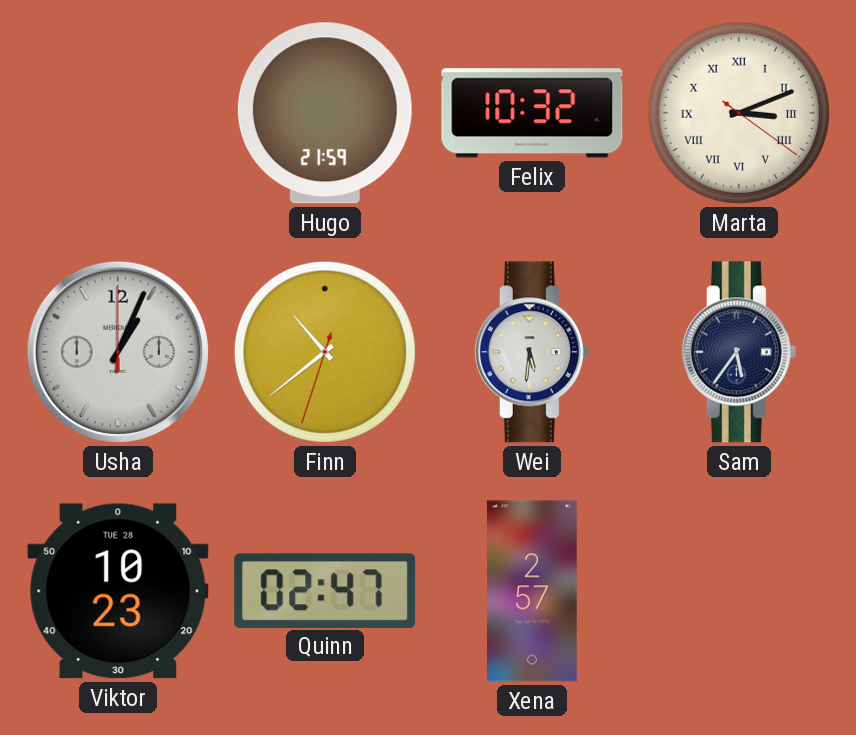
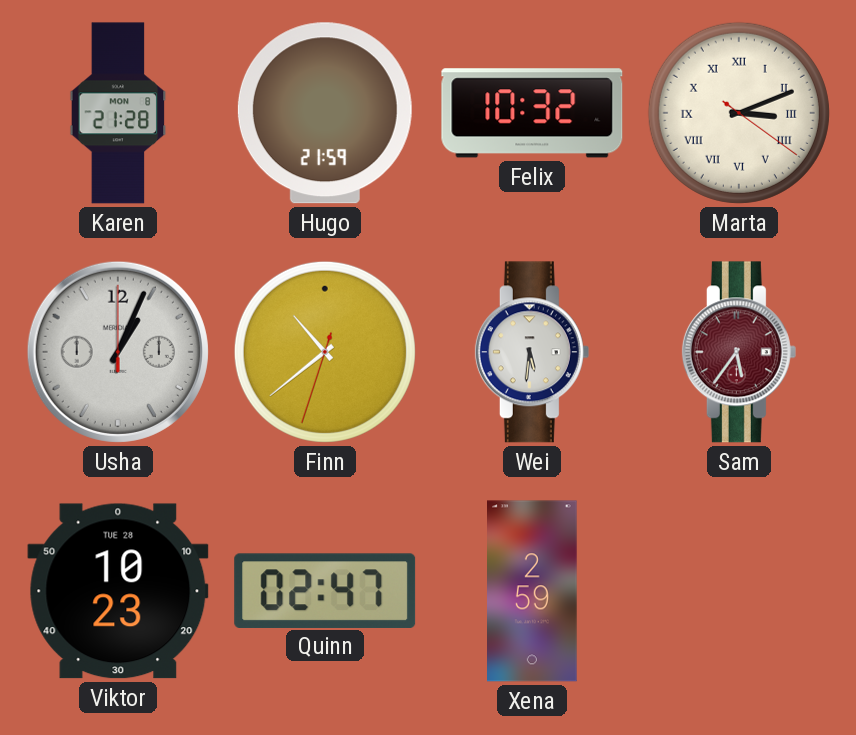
Karen: none -> 21:28
Sam dial: navy -> burgundy
Xena: 2:57 -> 2:59
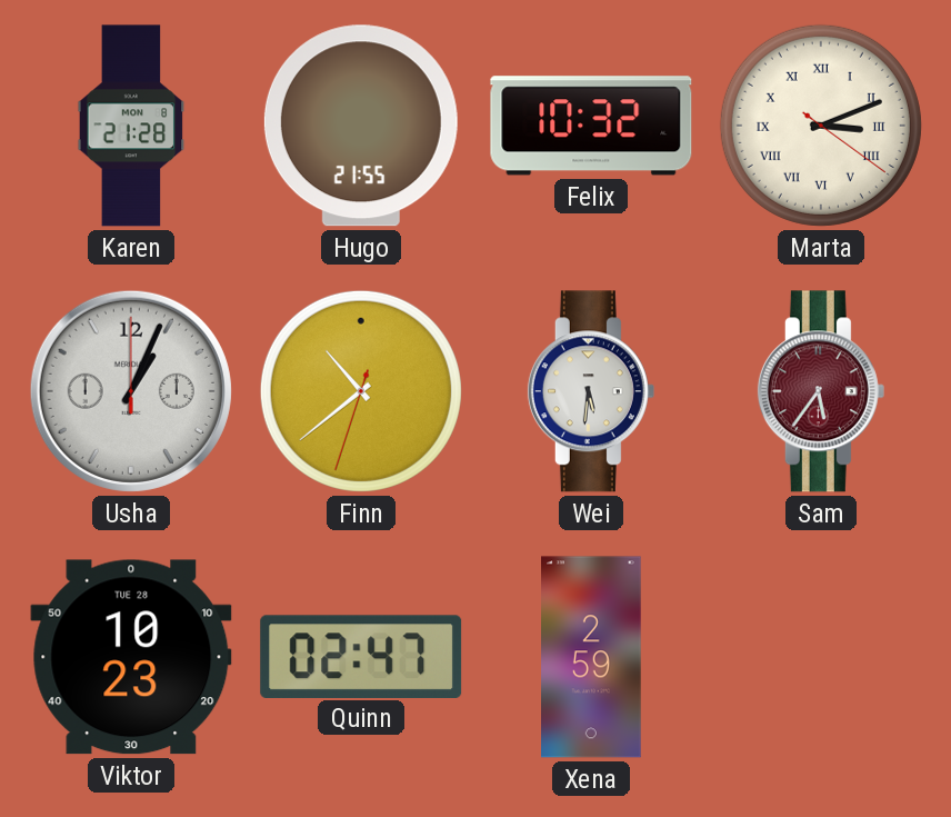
Hugo: 21:59 -> 21:55
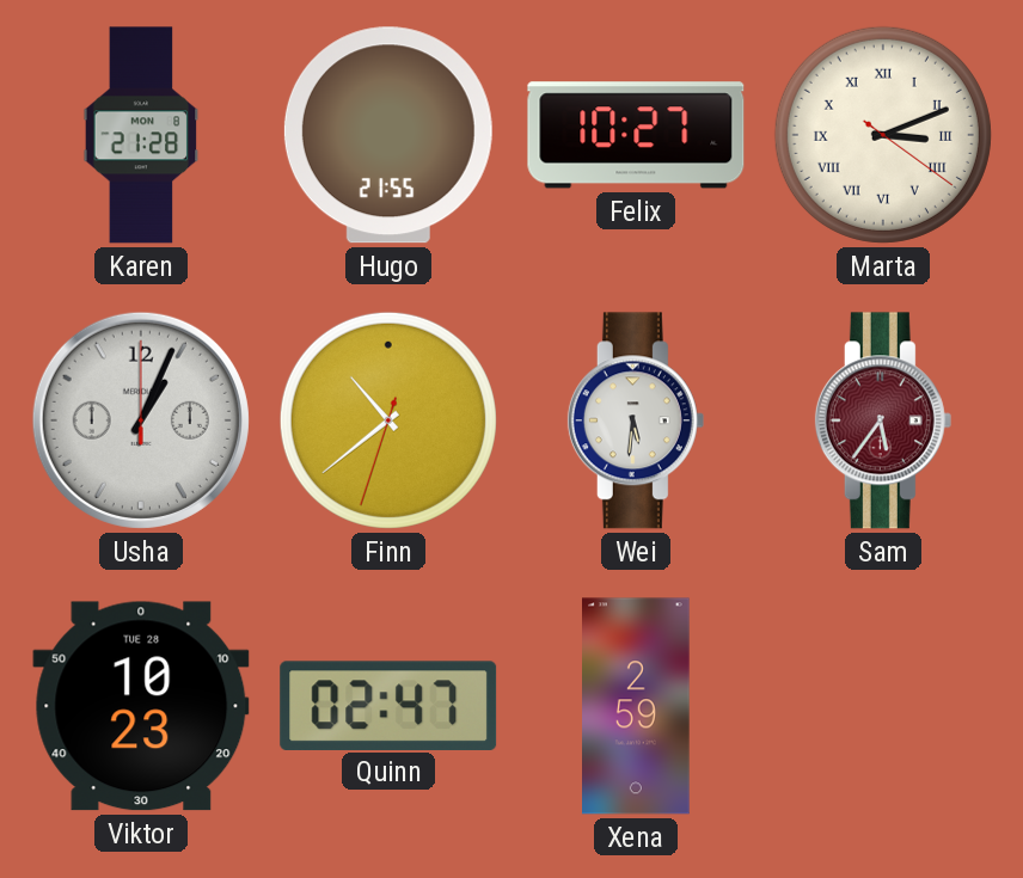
Felix: 10:32 -> 10:27
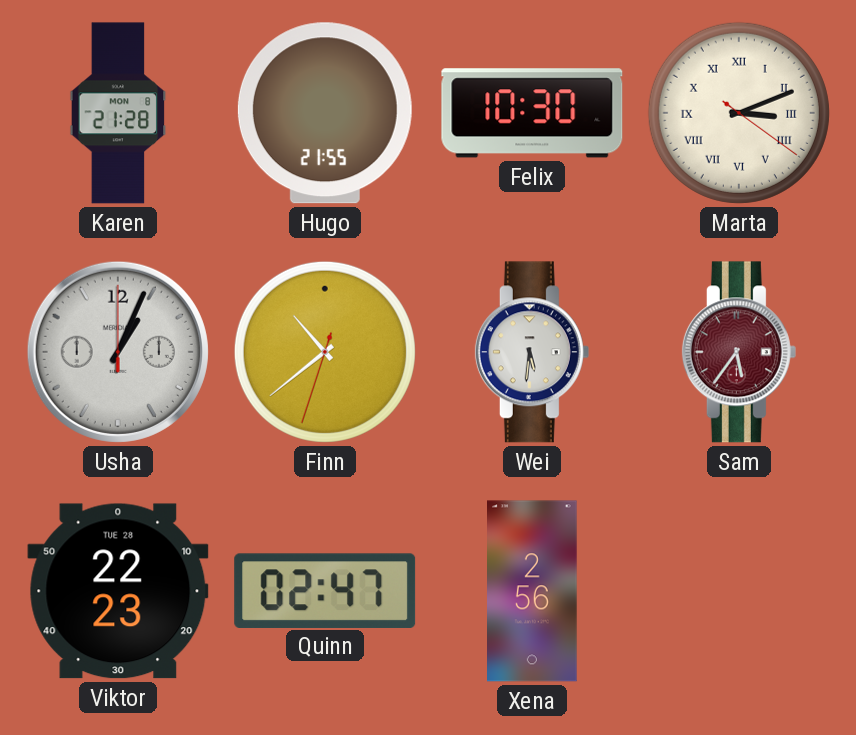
Felix: 10:27 -> 10:30
Viktor: 10:23 -> 22:23
Xena: 2:59 -> 2:56
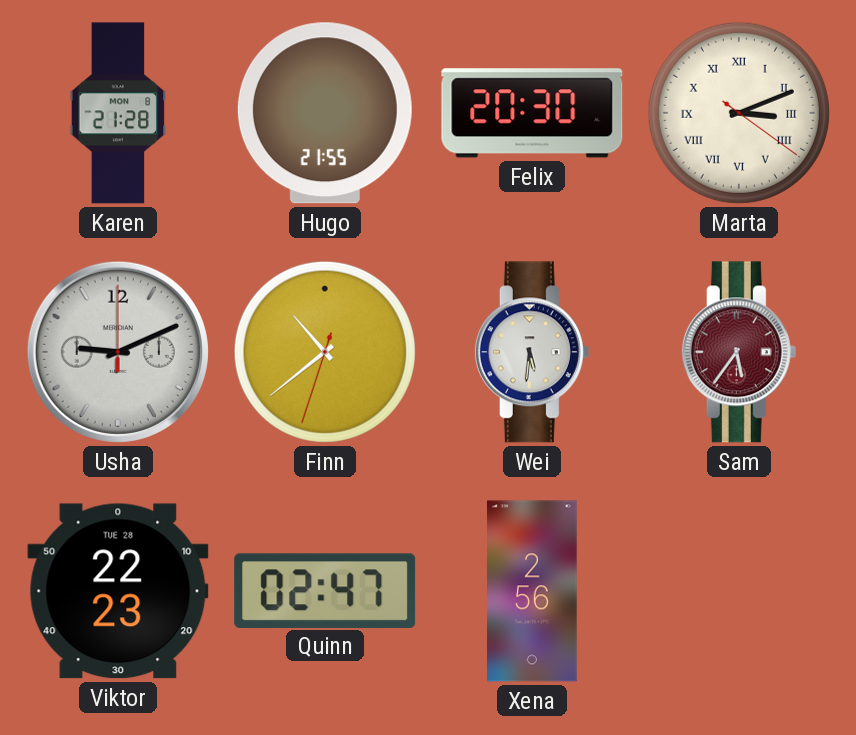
Felix: 10:30 -> 20:30
Usha: 1:04 -> 9:11
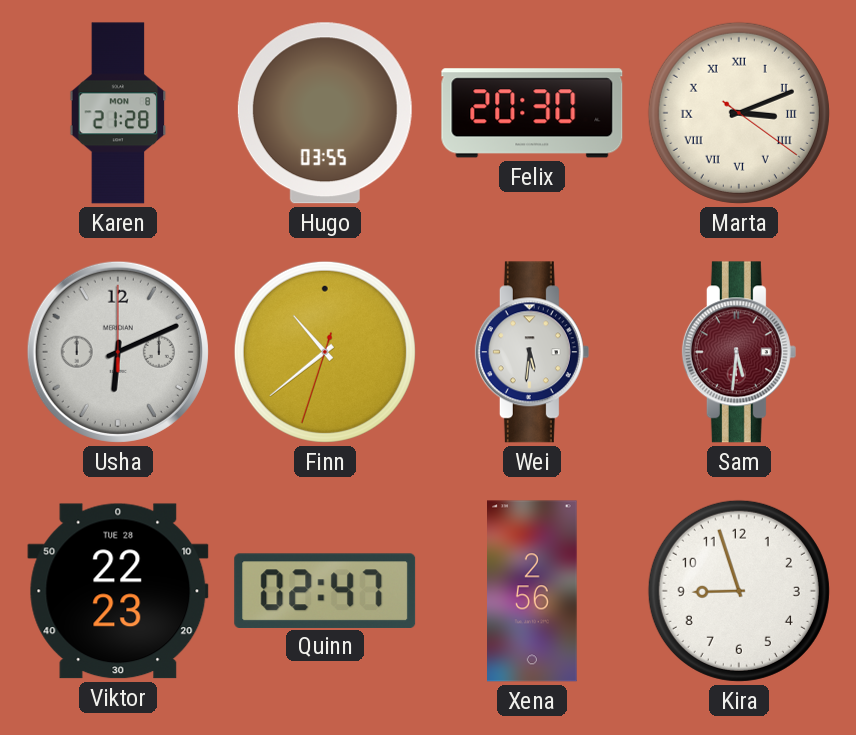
Hugo: 21:55 -> 03:55
Usha: 9:11 -> 6:11
Sam: 5:36 -> 5:31
Kira: none -> 8:57
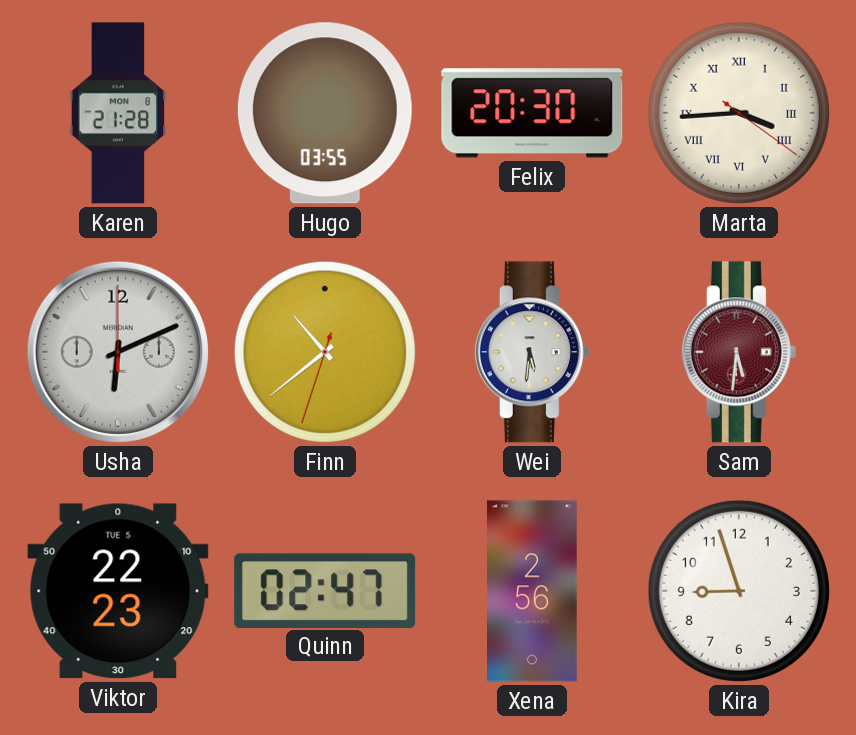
Marta: 3:11 -> 3:44
Viktor date: TUE 28 -> TUE 5
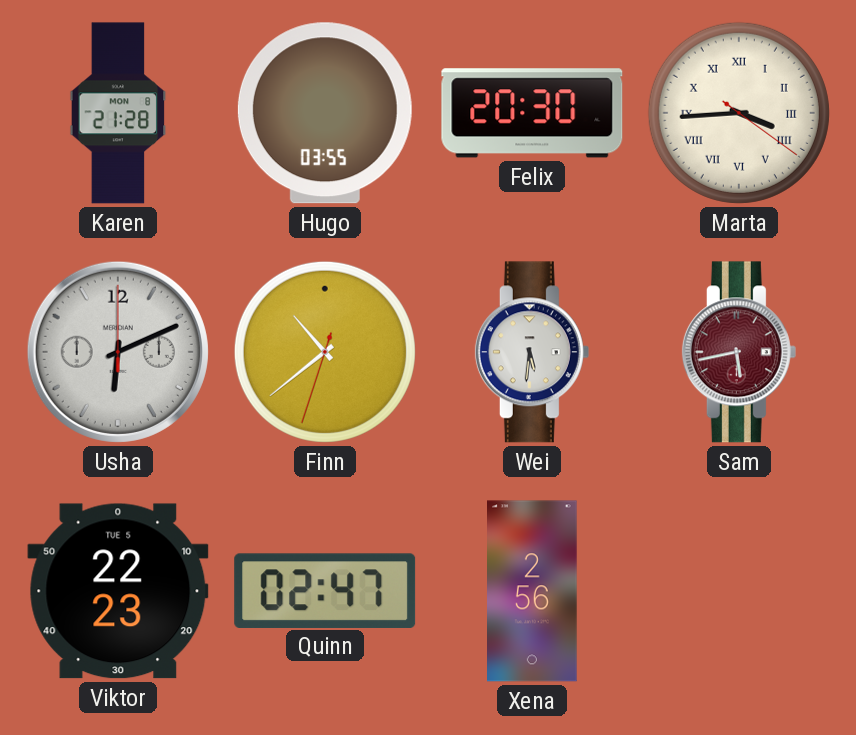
Sam: 5:31 -> 5:43
Kira: 8:57 -> none
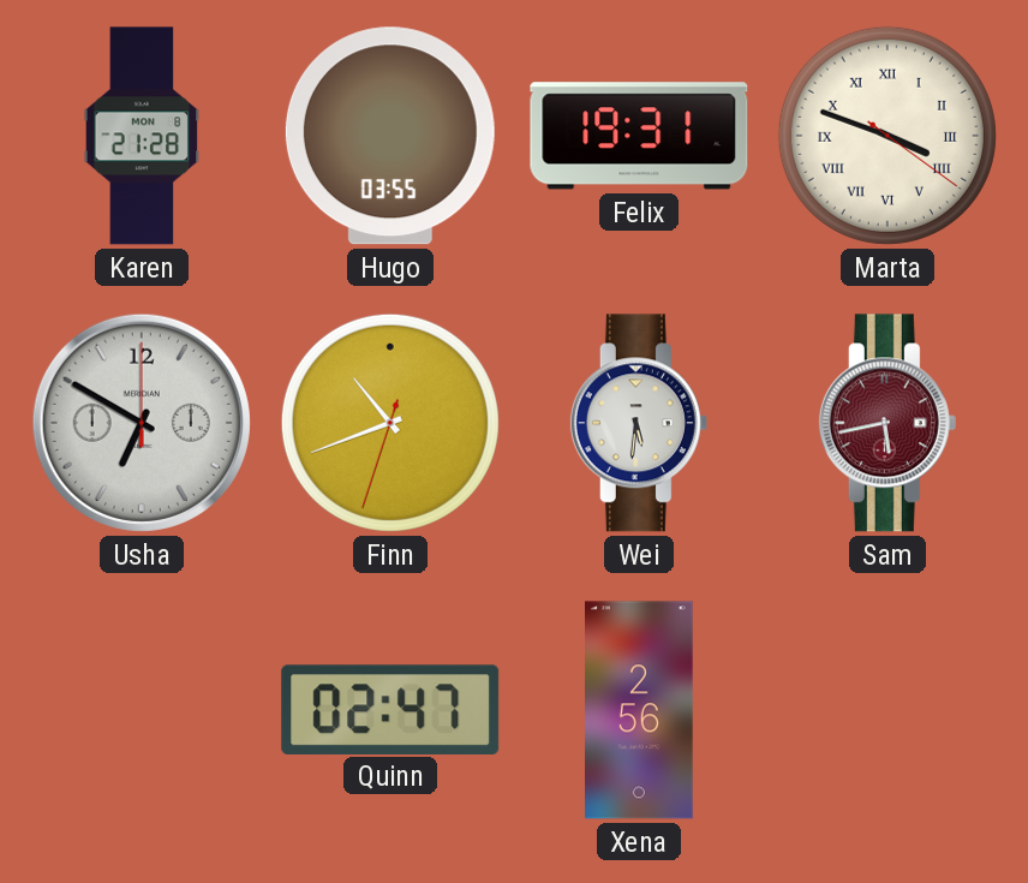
Felix: 20:30 -> 19:31
Marta: 3:44 -> 3:48
Usha: 6:11 -> 6:50
Finn: 10:38 -> 10:41
Viktor: 22:23 -> none
